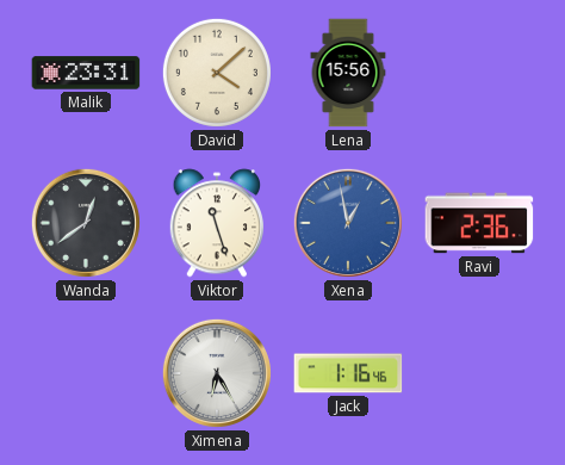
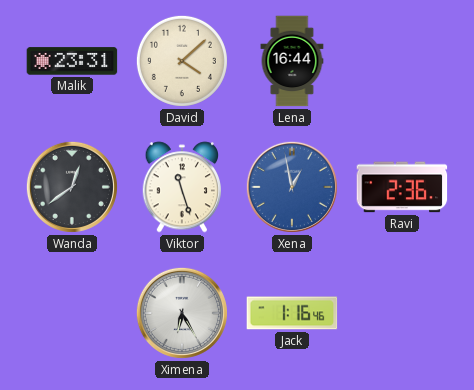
Lena: 15:56 -> 16:44
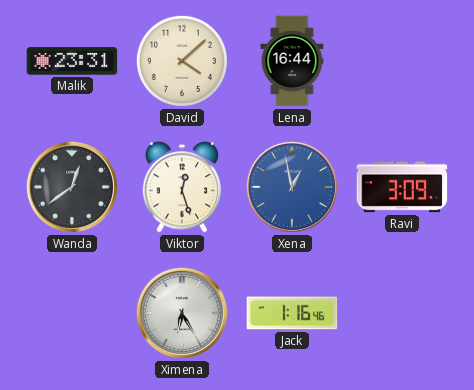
Viktor: 11:27 -> 12:27
Ravi: 2:36 -> 3:09
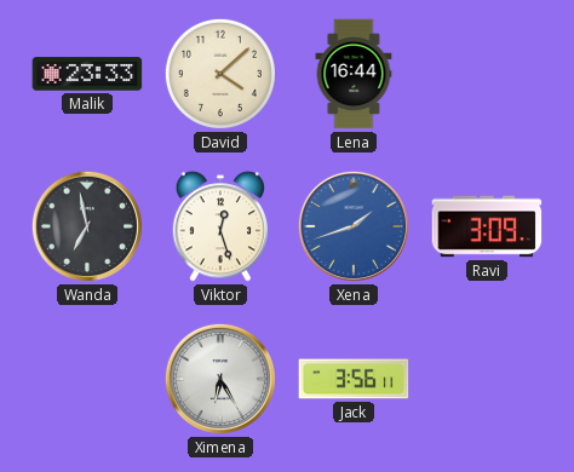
Malik: 23:31 -> 23:33
Wanda: 12:39 -> 6:58
Xena: 12:58 -> 1:42
Jack: 1:16 -> 3:56
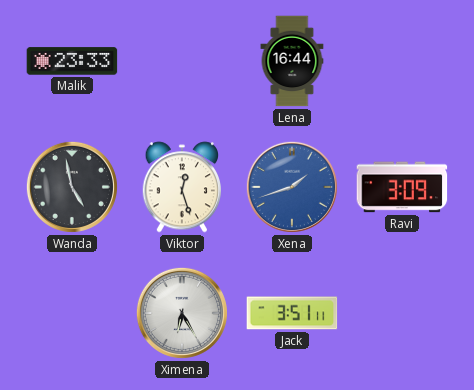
David: 4:08 -> none
Wanda: 6:58 -> 4:58
Jack: 3:56 -> 3:51
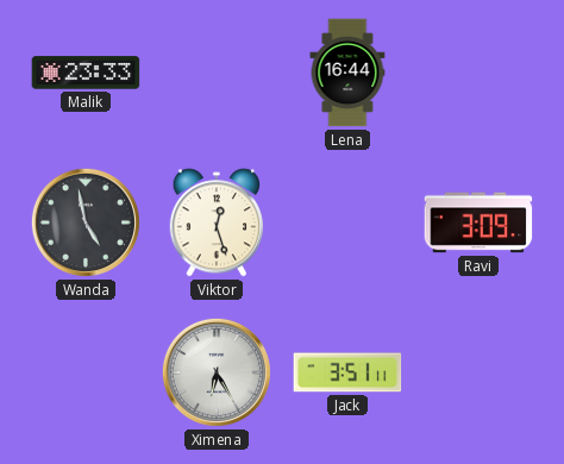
Xena: 1:42 -> none
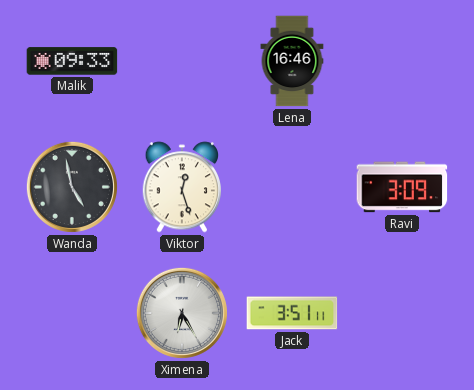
Malik: 23:33 -> 09:33
Lena: 16:44 -> 16:46
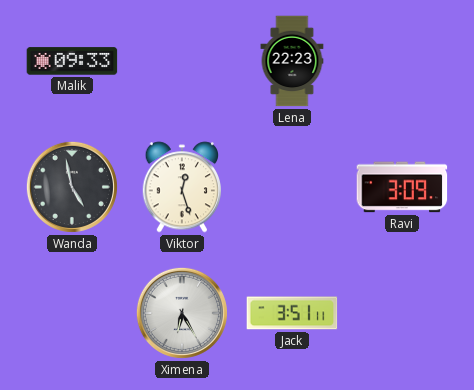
Lena: 16:46 -> 22:23
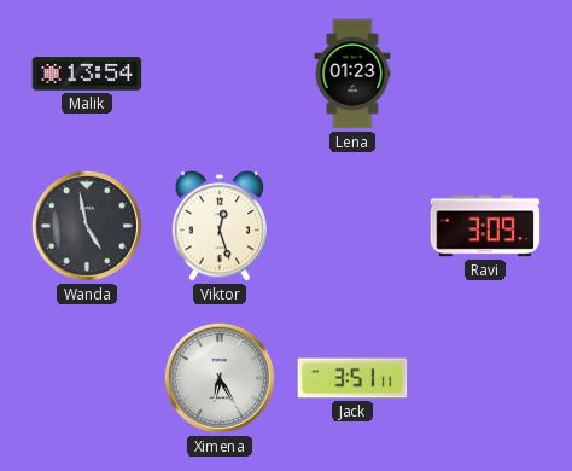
Malik: 09:33 -> 13:54
Lena: 22:23 -> 01:23
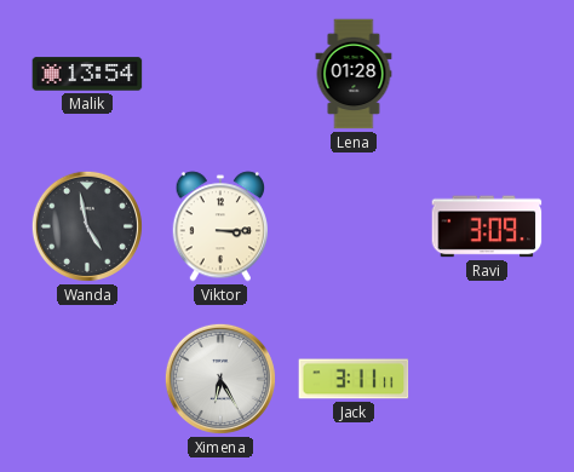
Lena: 01:23 -> 01:28
Viktor: 12:27 -> 3:15
Jack: 3:51 -> 3:11
